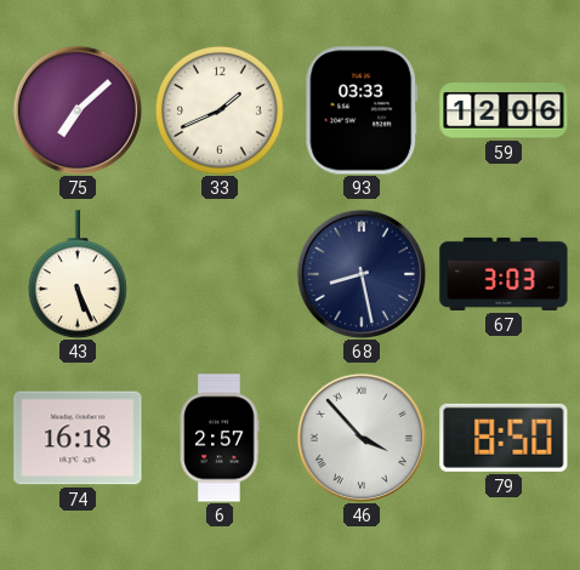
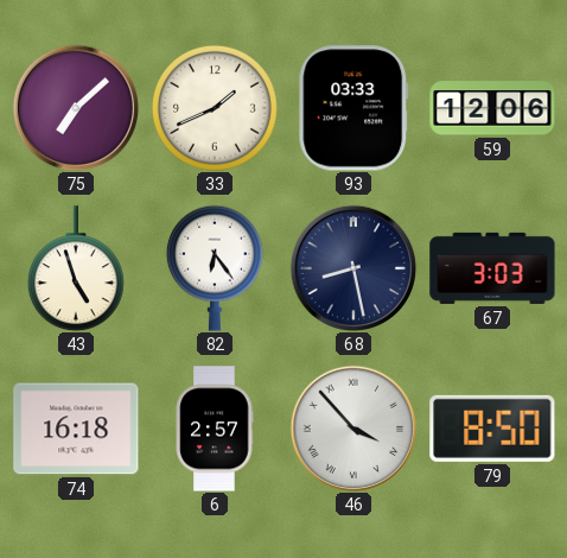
43: 5:26 -> 4:57
82: none -> 6:24
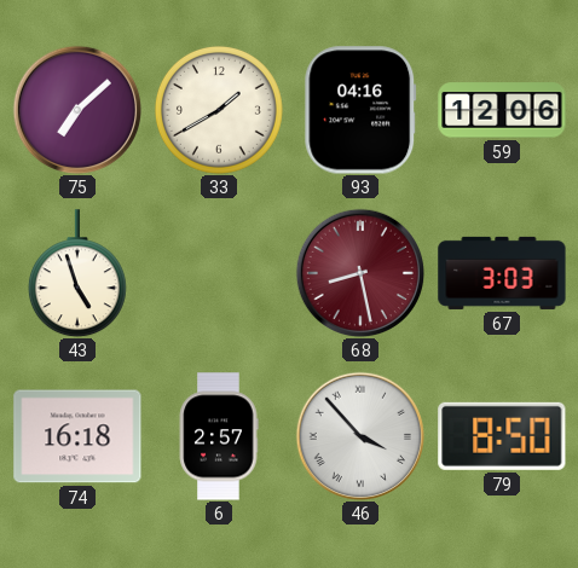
33: 1:41 -> 1:40
93: 03:33 -> 04:16
82: 6:24 -> none
68 dial: navy -> burgundy
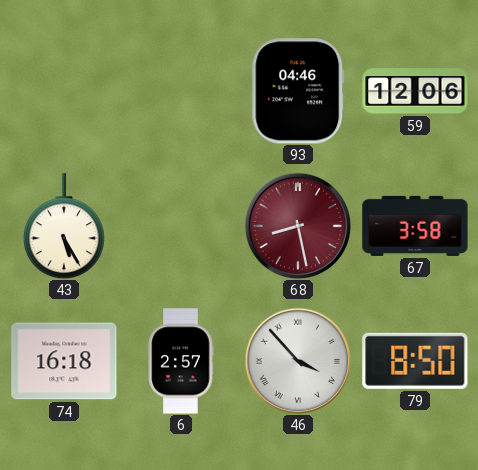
75: 7:08 -> none
33: 1:40 -> none
93: 04:16 -> 04:46
43: 4:57 -> 5:25
67: 3:03 -> 3:58
